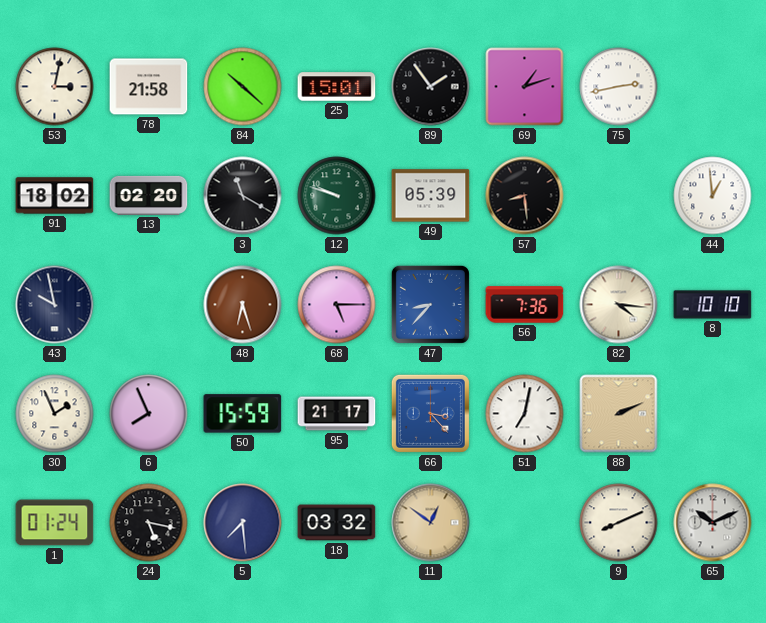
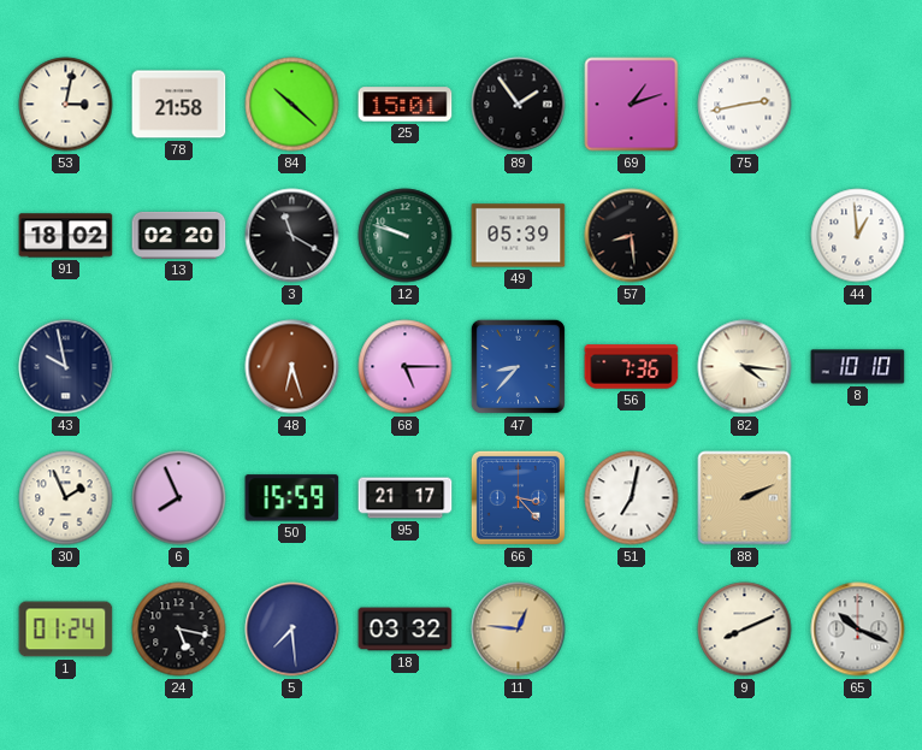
11: 12:51 -> 12:46
65: 10:11 -> 10:19
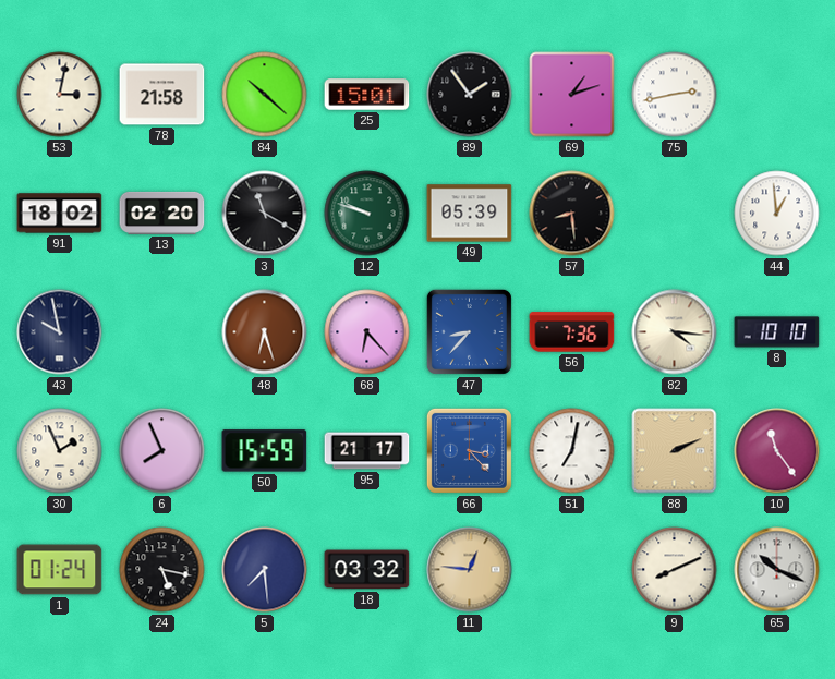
68: 5:15 -> 6:23
10: none -> 11:24
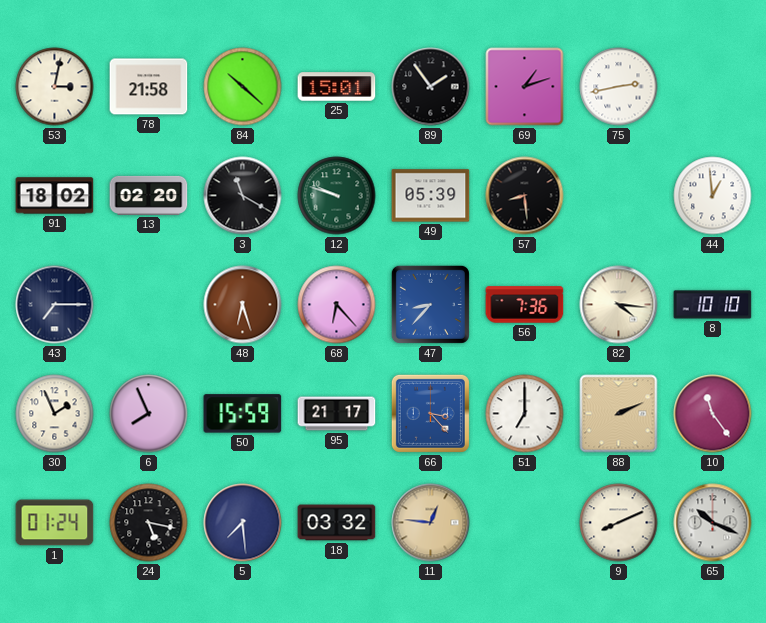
43: 9:58 -> 7:15
51: 7:02 -> 7:00
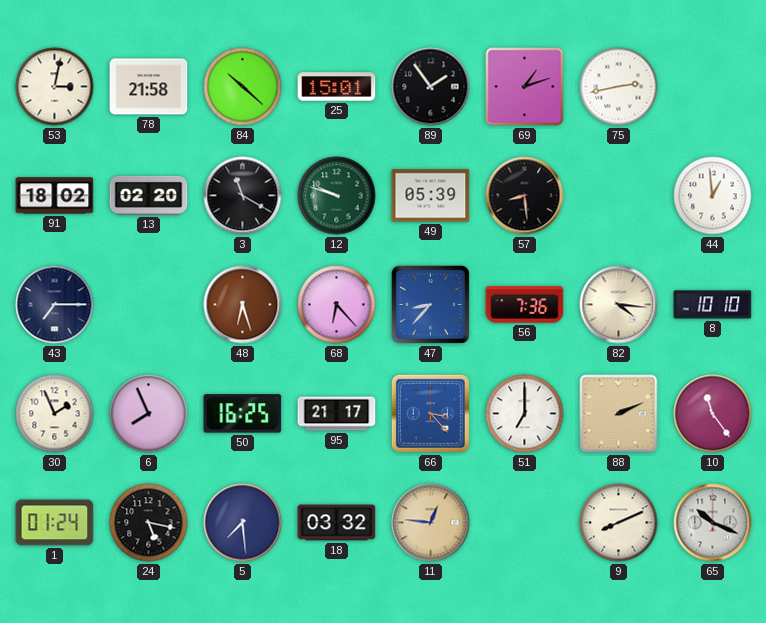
50: 15:59 -> 16:25
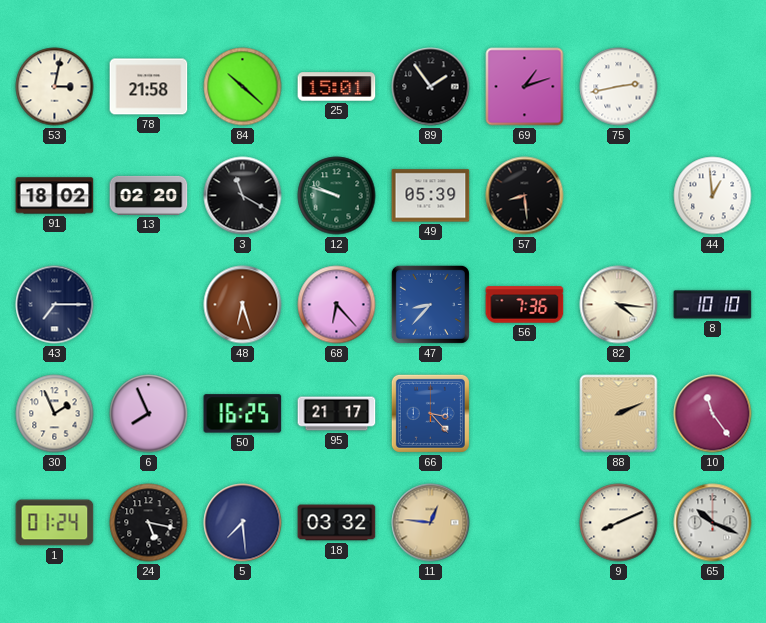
51: 7:00 -> none
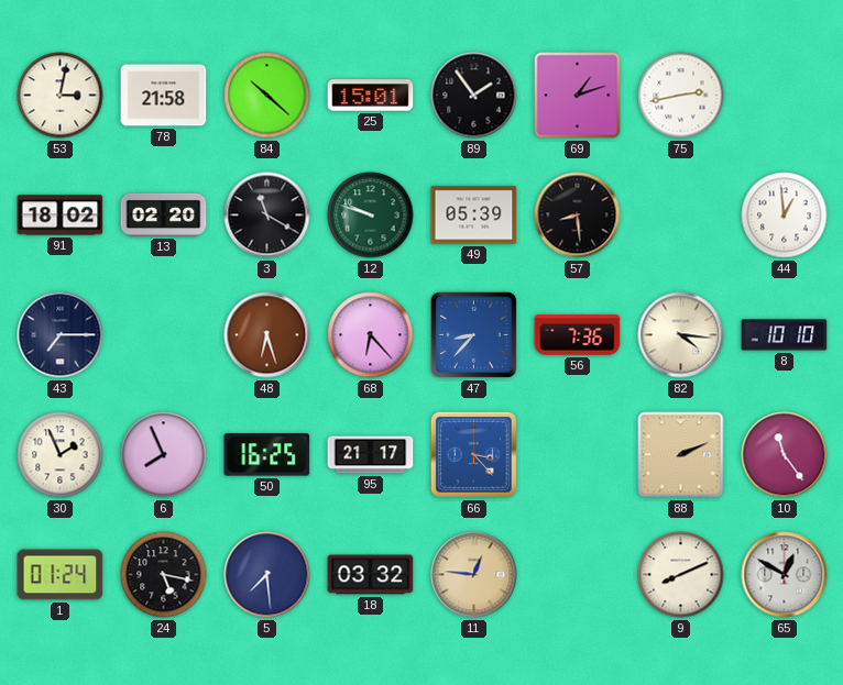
65: 10:19 -> 12:50
